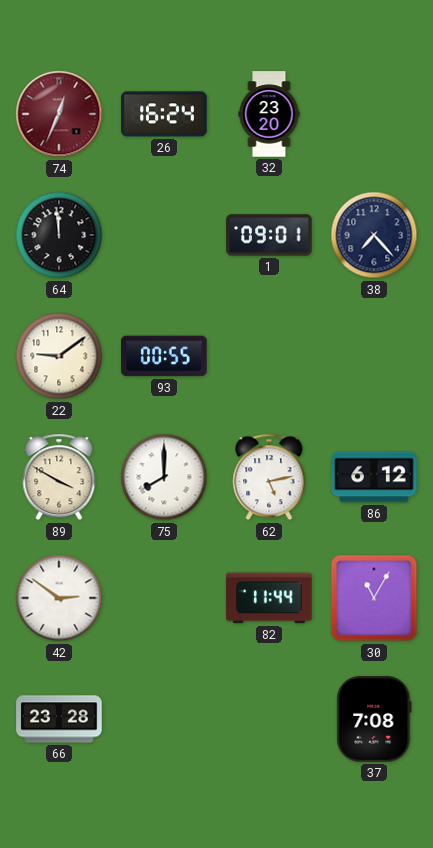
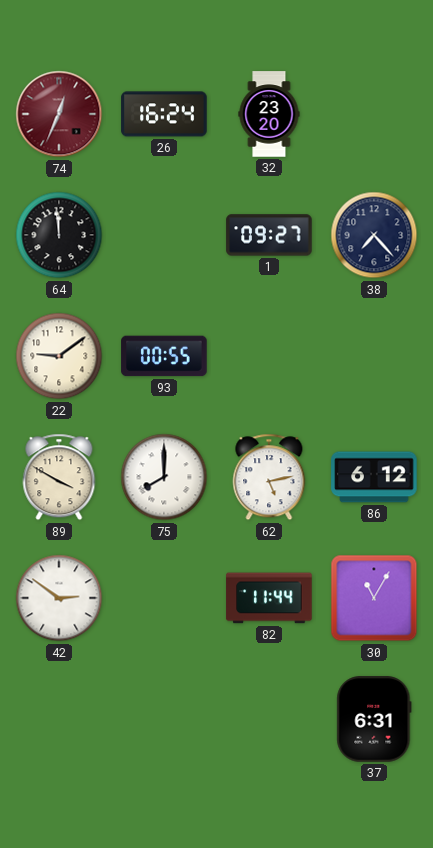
1: 09:01 -> 09:27
66: 23:28 -> none
37: 7:08 -> 6:31
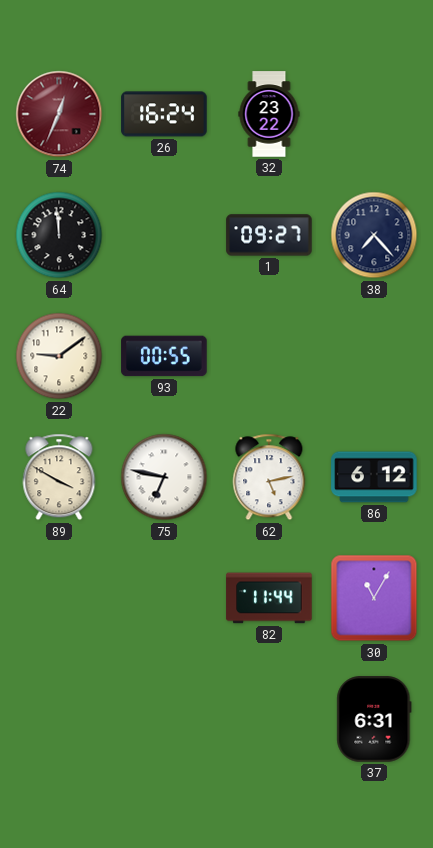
32: 23:20 -> 23:22
75: 8:00 -> 6:47
42: 2:51 -> none
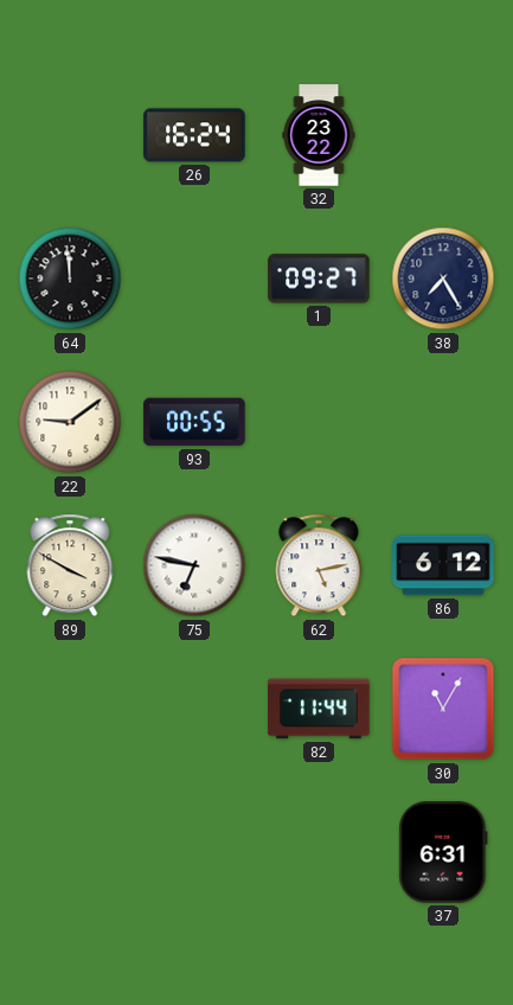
74: 12:34 -> none
38: 7:23 -> 7:25
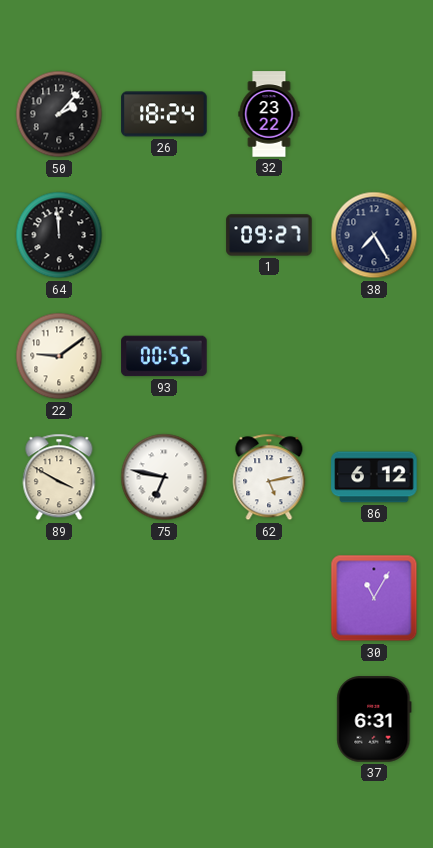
50: none -> 2:07
26: 16:24 -> 18:24
82: 11:44 -> none
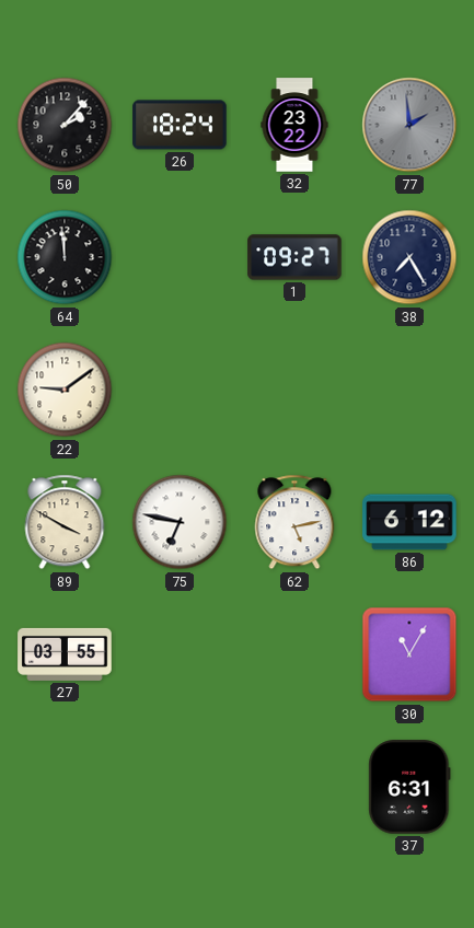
77: none -> 1:59
93: 00:55 -> none
27: none -> 03:55
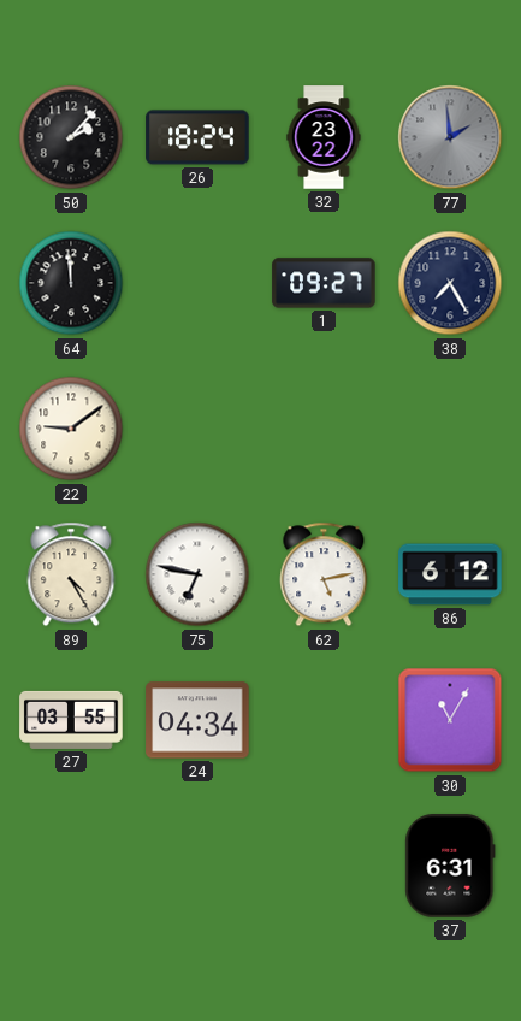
89: 3:50 -> 4:25
24: none -> 04:34
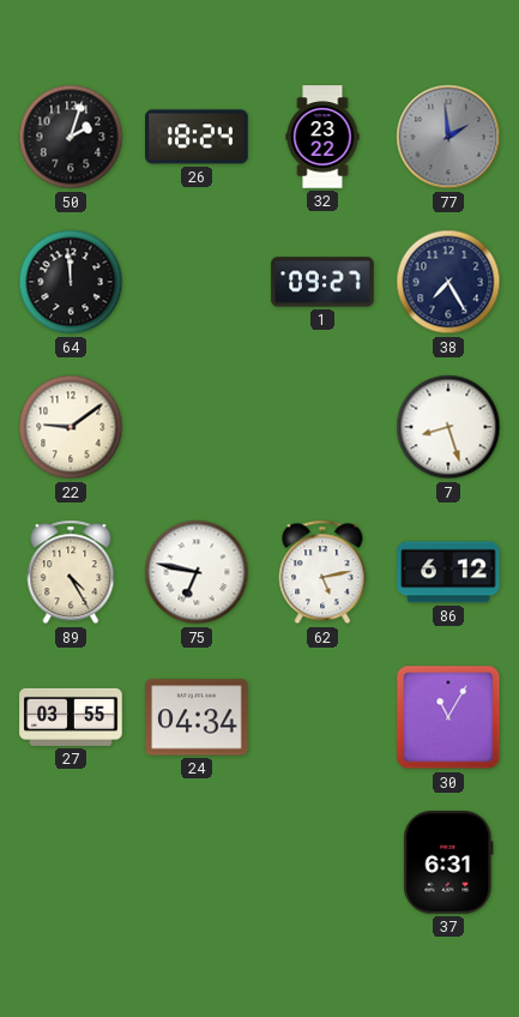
50: 2:07 -> 2:03
7: none -> 8:27
